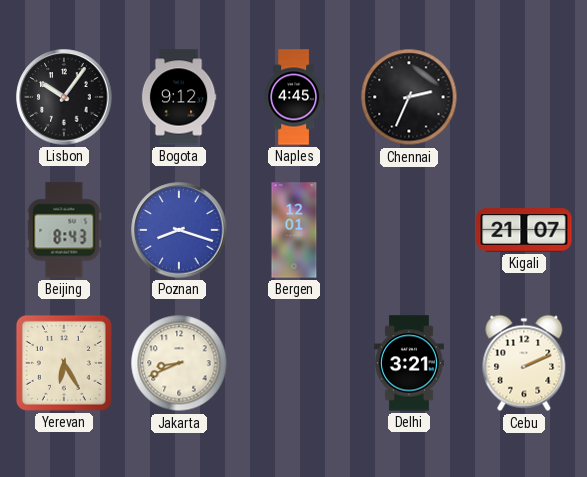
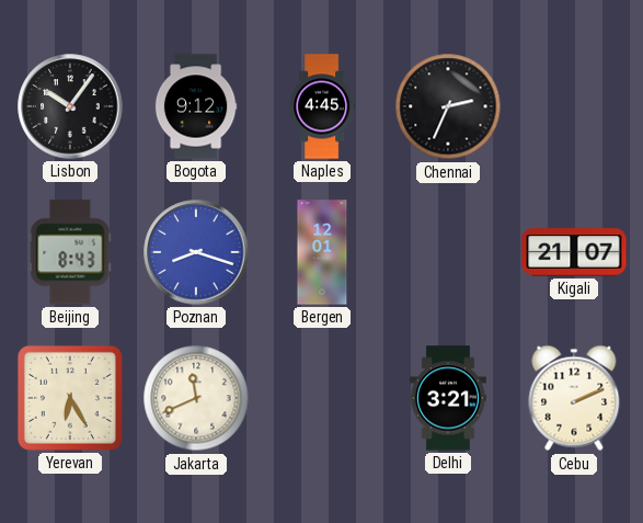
Jakarta: 8:41 -> 11:41
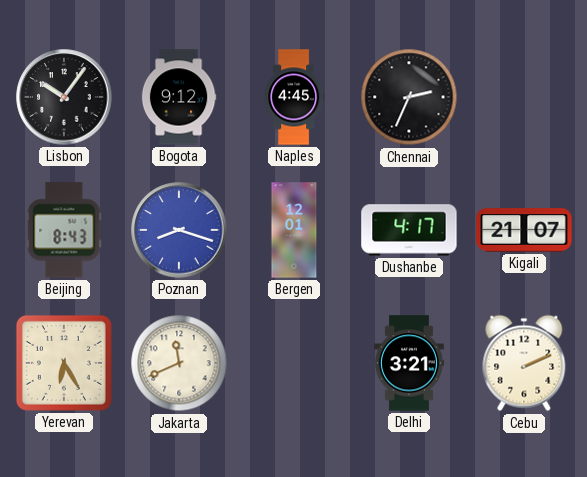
Dushanbe: none -> 4:17
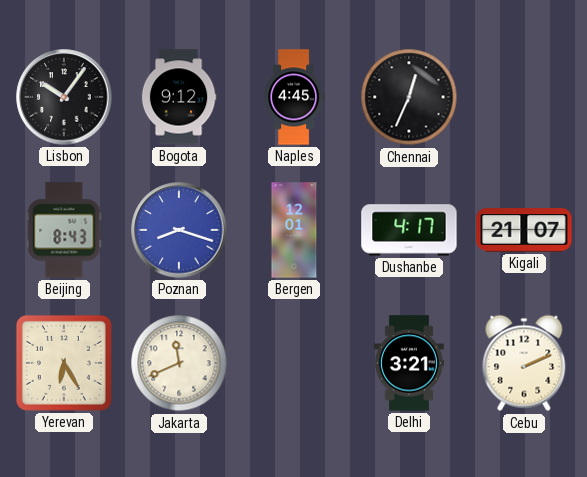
Chennai: 2:34 -> 12:34
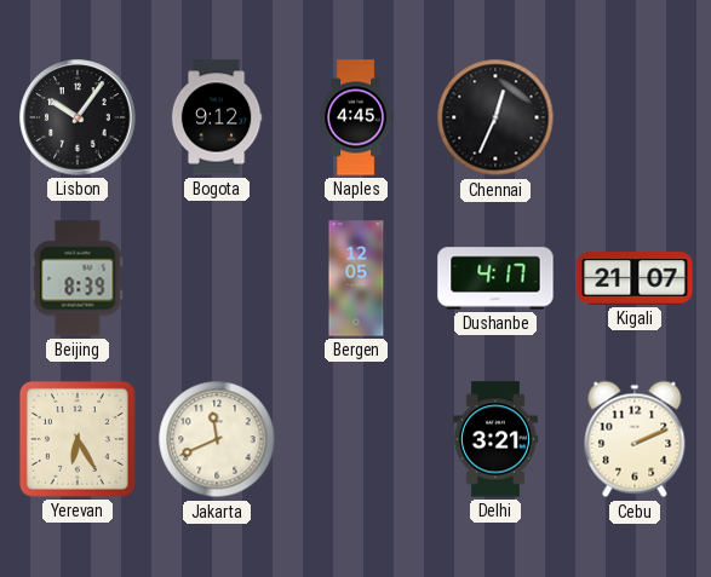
Beijing: 8:43 -> 8:39
Poznan: 8:18 -> none
Bergen: 12:01 -> 12:05
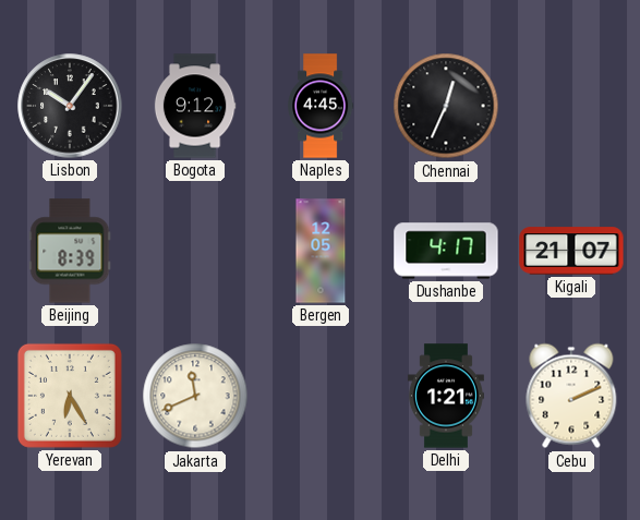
Delhi: 3:21 -> 1:21
